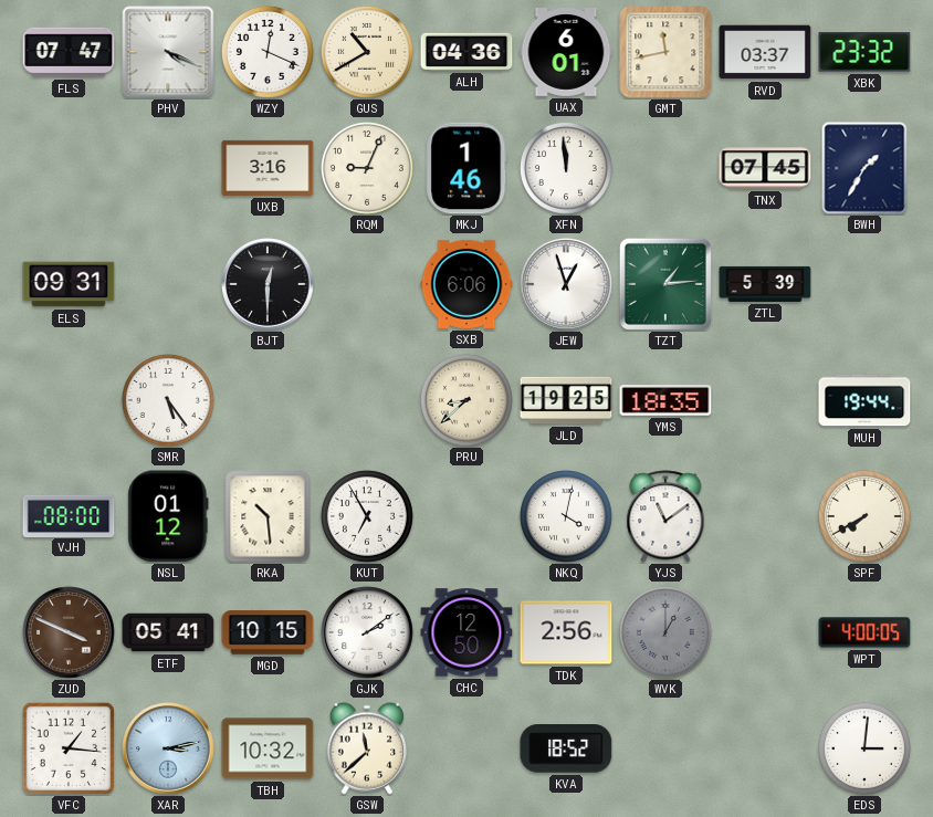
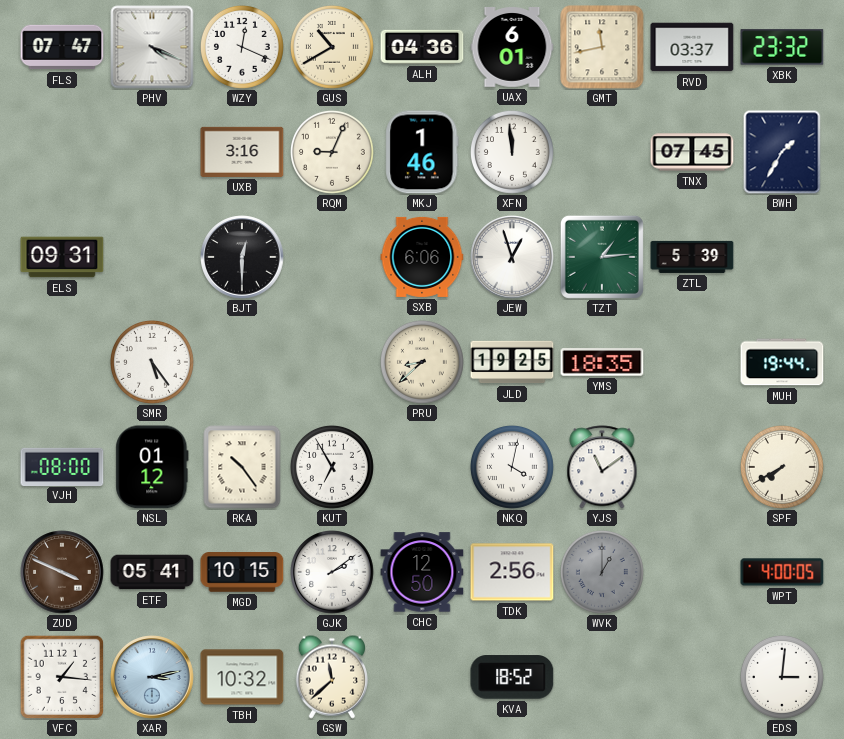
RKA: 10:29 -> 10:24
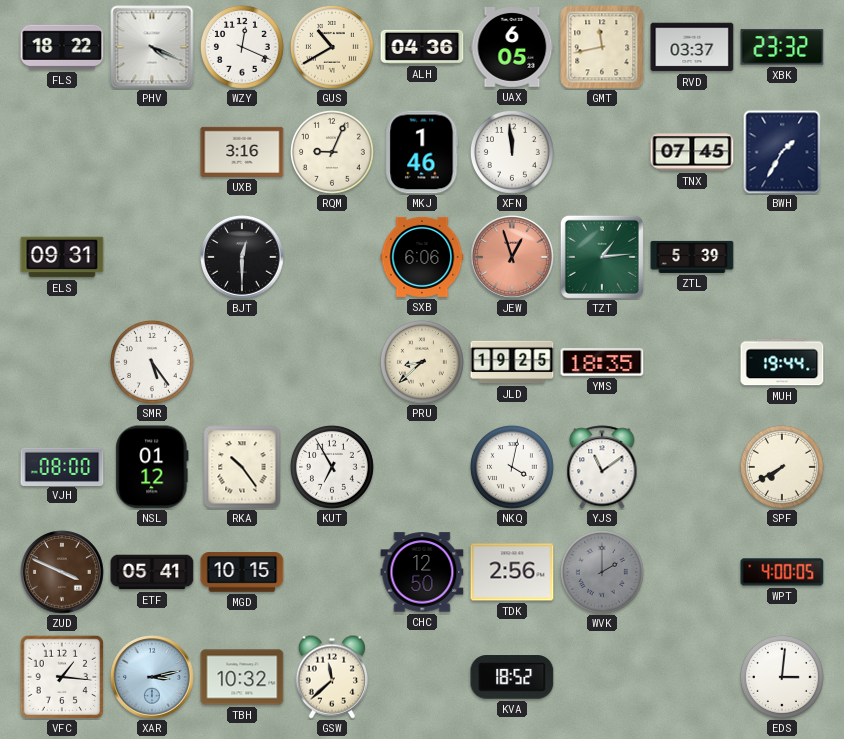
FLS: 07:47 -> 18:22
UAX: 6:01 -> 6:05
JEW dial: white -> salmon
GJK: 2:09 -> none
WVK: 1:00 -> 2:00
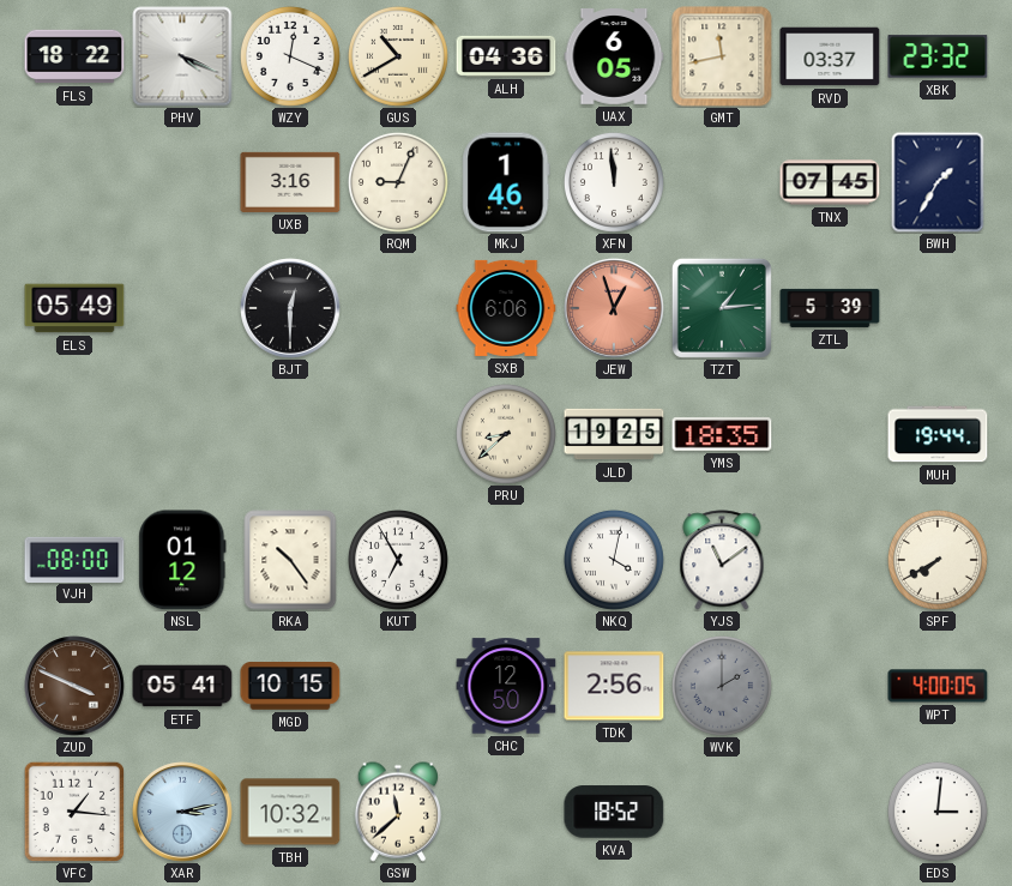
ELS: 09:31 -> 05:49
SMR: 5:24 -> none
